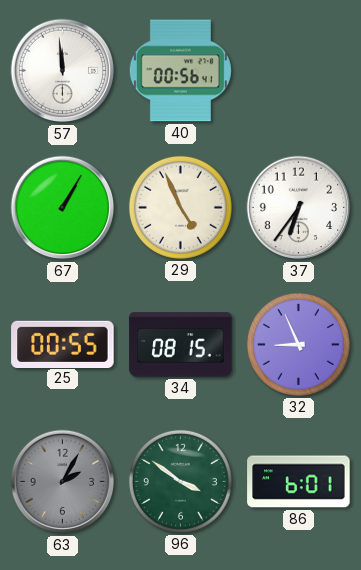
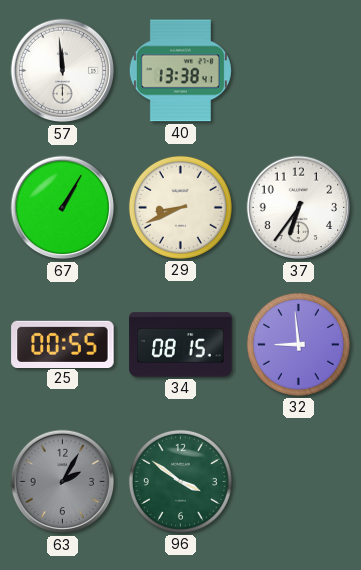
40: 00:56 -> 13:38
29: 4:56 -> 8:41
32: 8:56 -> 8:59
86: 6:01 -> none
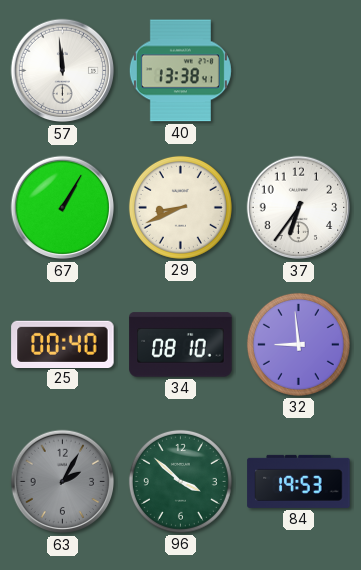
25: 00:55 -> 00:40
34: 08:15 -> 08:10
96: 3:51 -> 3:52
84: none -> 19:53
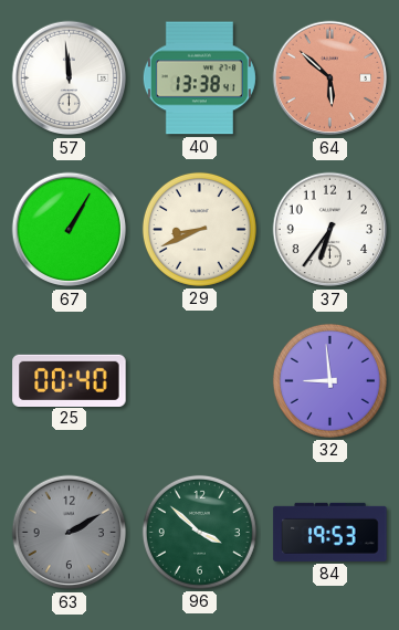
64: none -> 5:52
34: 08:10 -> none
63: 2:05 -> 2:10
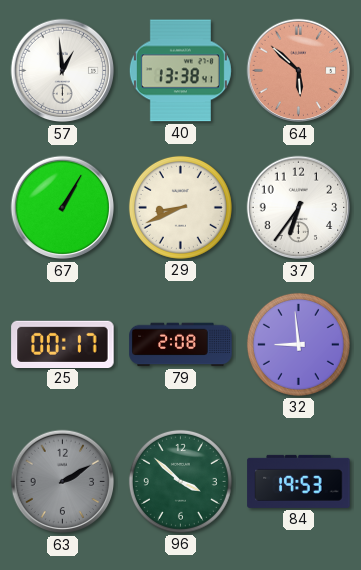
57: 11:59 -> 12:59
25: 00:40 -> 00:17
79: none -> 2:08
